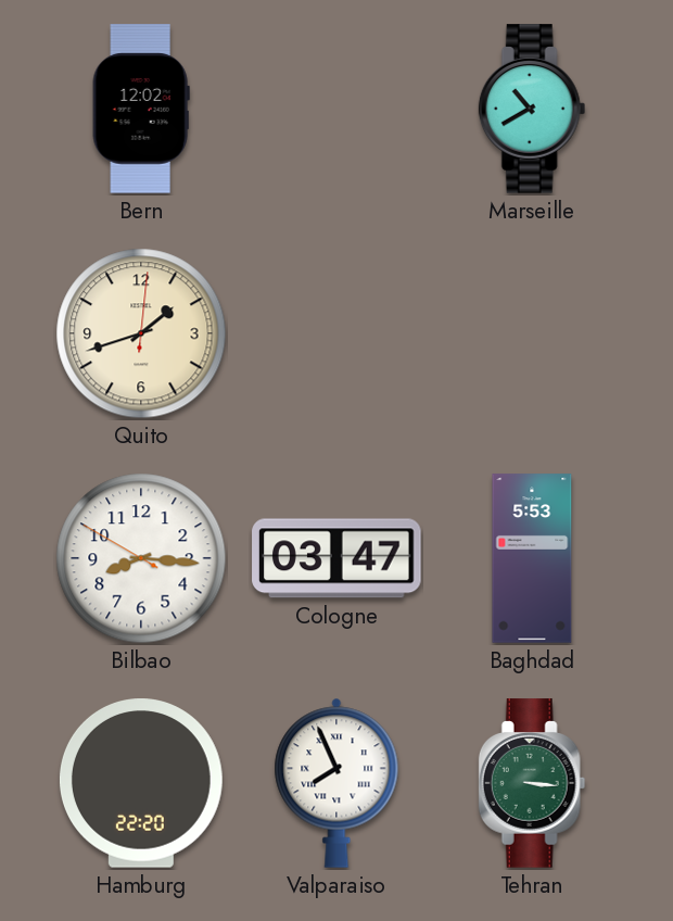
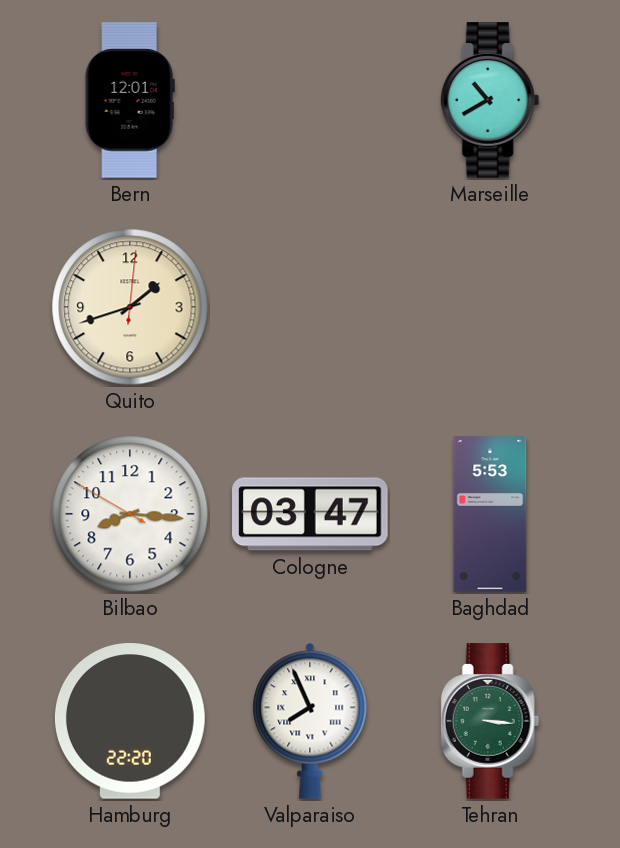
Bern: 12:02 -> 12:01
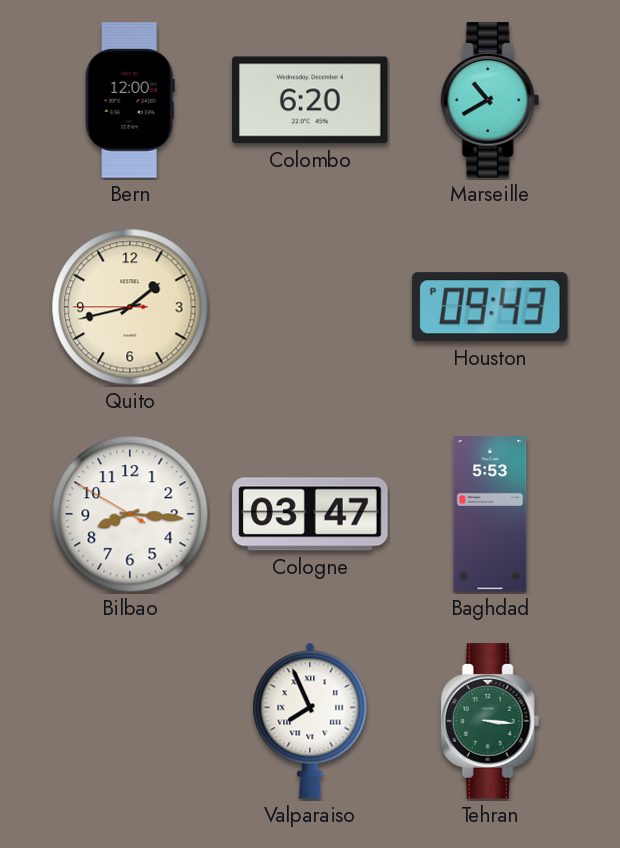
Bern: 12:01 -> 12:00
Colombo: none -> 6:20
Quito: 1:42:01 -> 1:42:45
Houston: none -> 09:43
Hamburg: 22:20 -> none
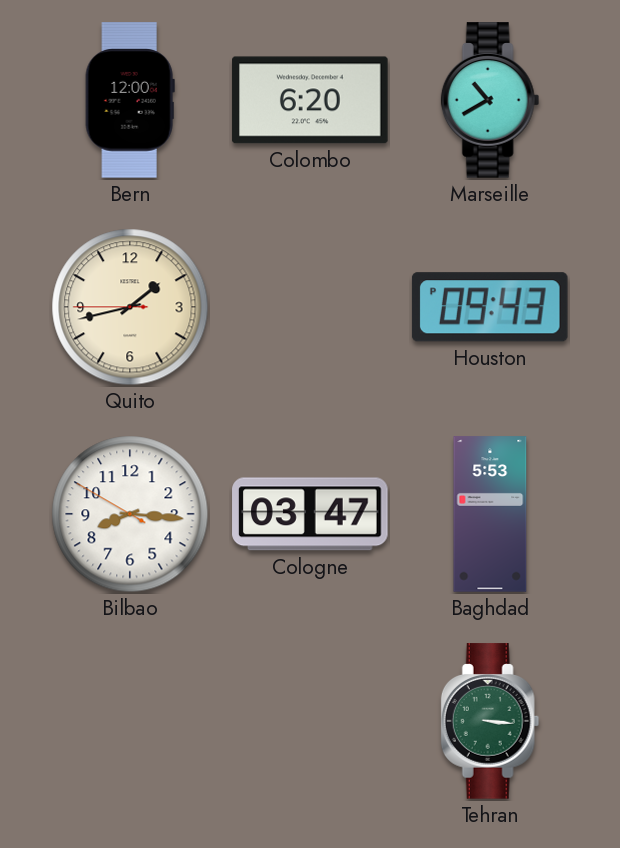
Valparaiso: 7:56 -> none
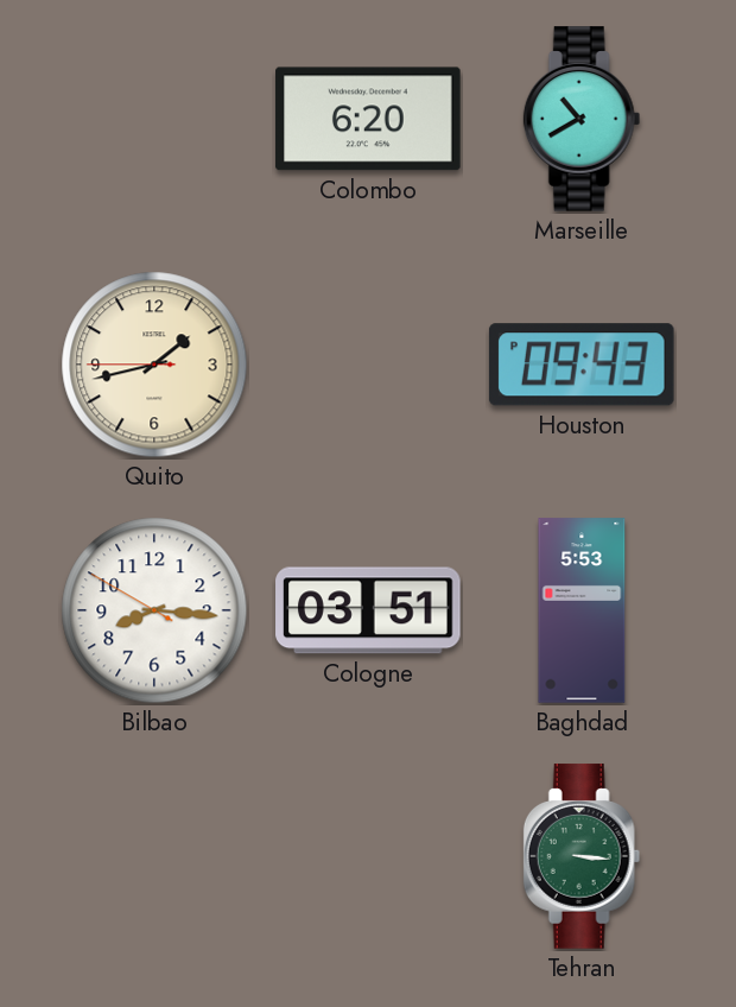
Bern: 12:00 -> none
Cologne: 03:47 -> 03:51
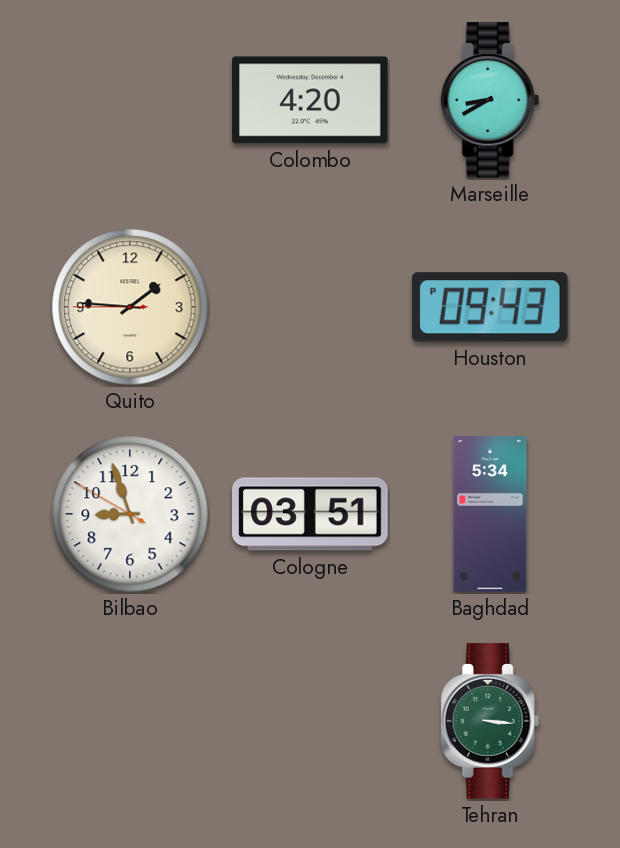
Colombo: 6:20 -> 4:20
Marseille: 10:40 -> 8:40
Quito: 1:42 -> 1:45
Bilbao: 8:15 -> 8:56
Baghdad: 5:53 -> 5:34
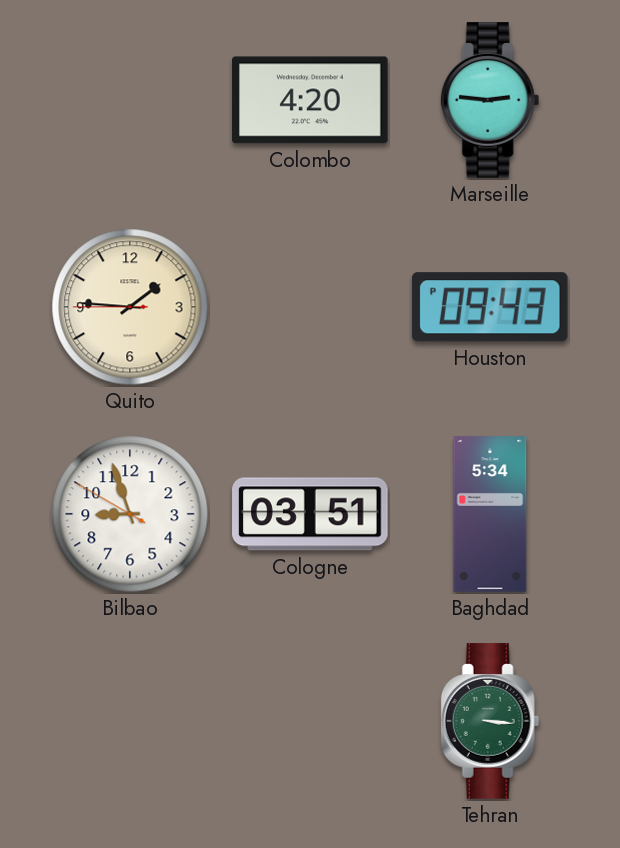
Marseille: 8:40 -> 2:46
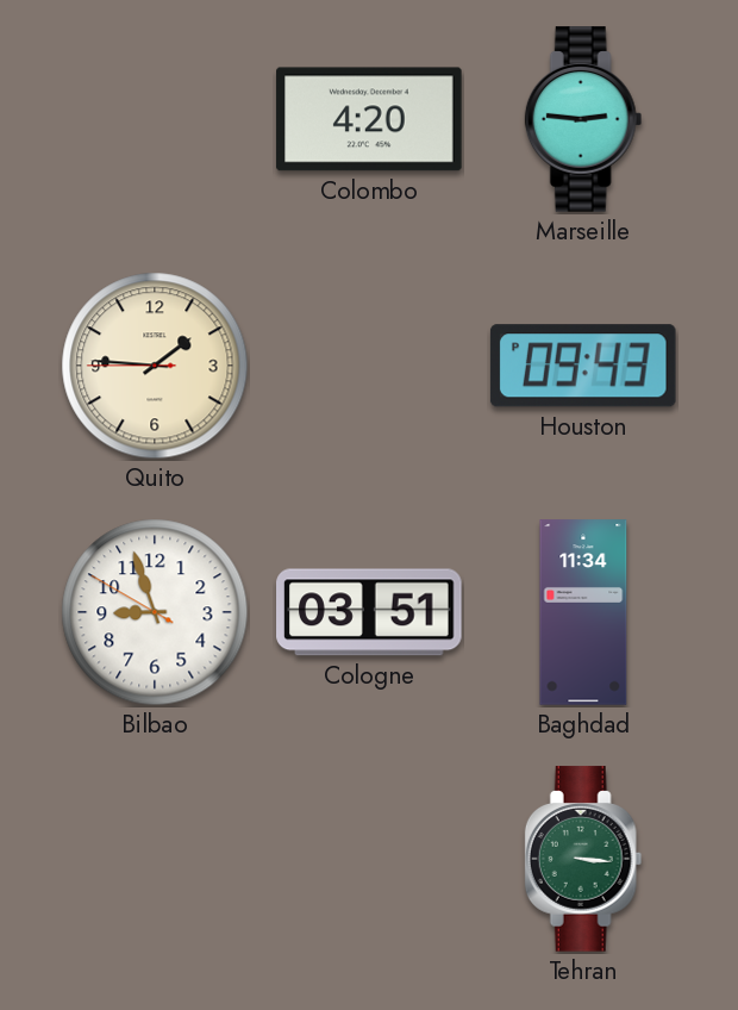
Baghdad: 5:34 -> 11:34
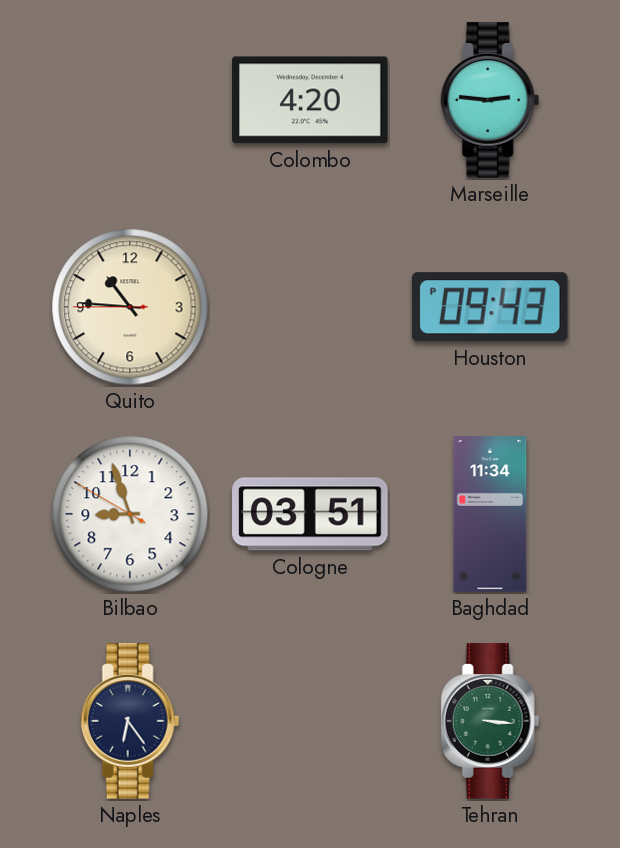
Quito: 1:45 -> 10:45
Naples: none -> 6:24
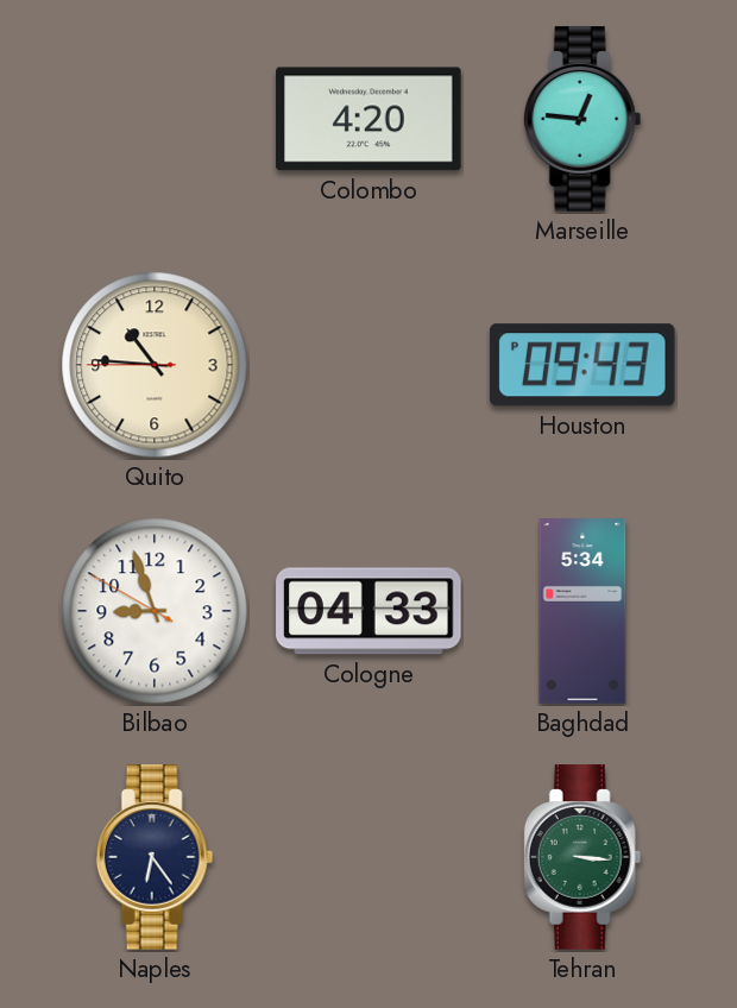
Marseille: 2:46 -> 12:46
Cologne: 03:51 -> 04:33
Baghdad: 11:34 -> 5:34
